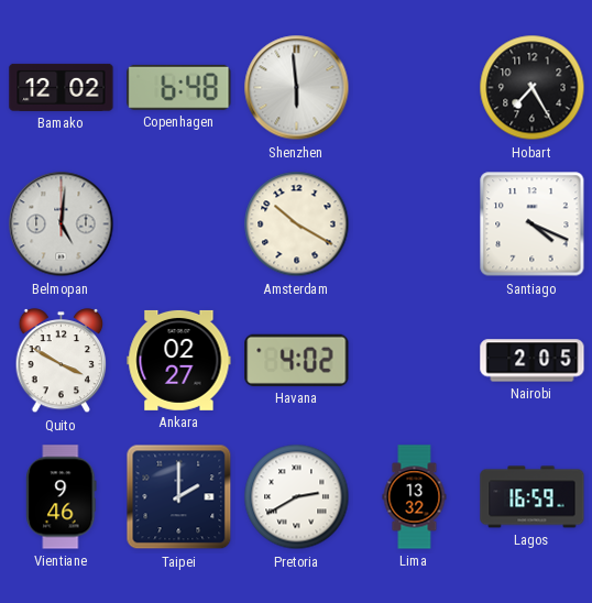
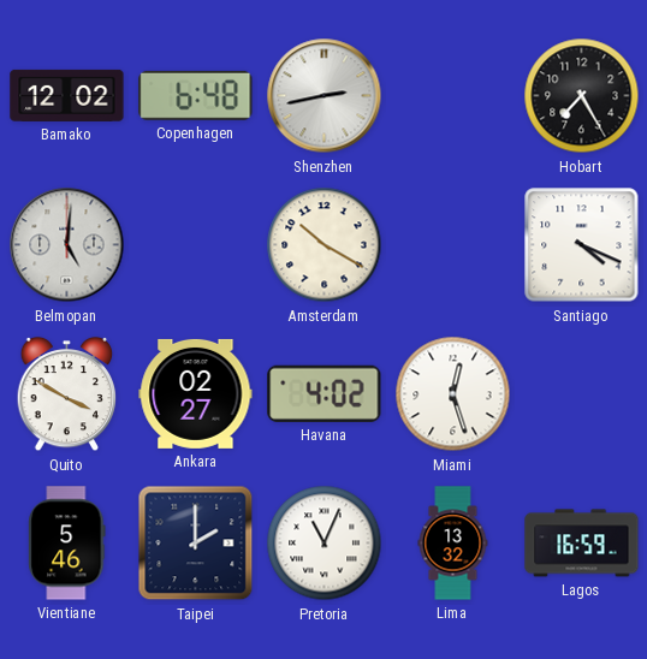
Shenzhen: 5:59 -> 2:43
Miami: none -> 12:27
Nairobi: 2:05 -> none
Vientiane: 9:46 -> 5:46
Pretoria: 2:40 -> 11:04
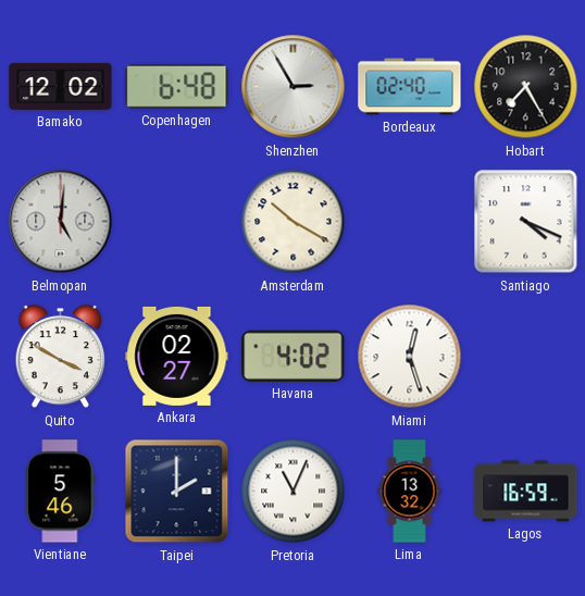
Shenzhen: 2:43 -> 2:55
Bordeaux: none -> 02:40
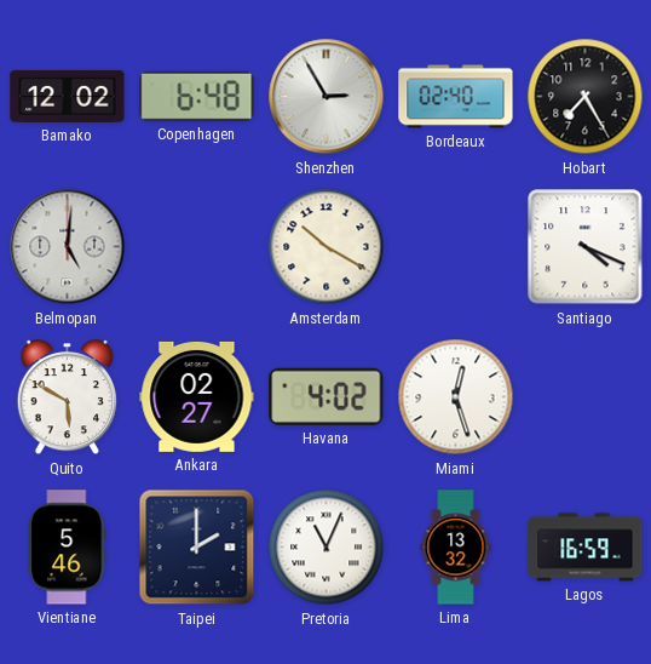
Quito: 3:50 -> 5:50
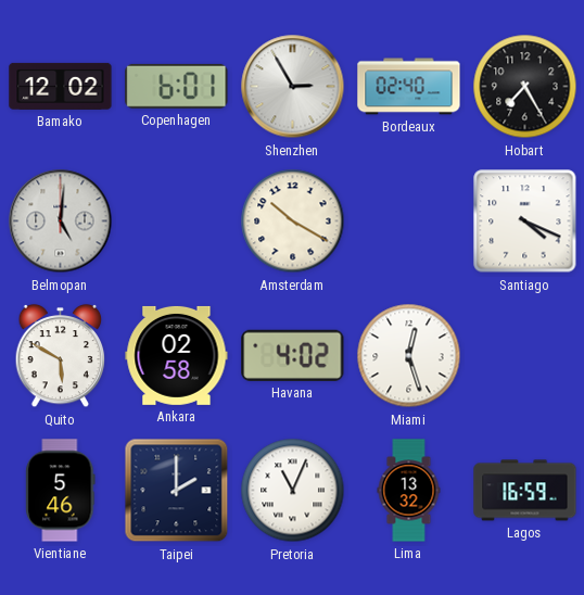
Copenhagen: 6:48 -> 6:01
Ankara: 02:27 -> 02:58
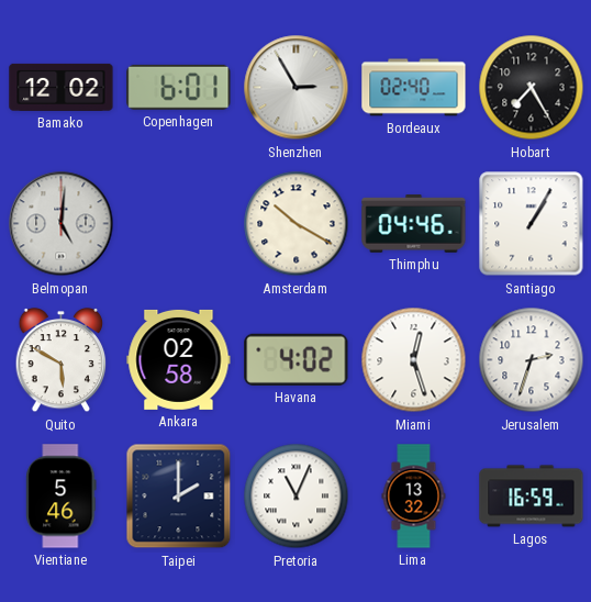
Thimphu: none -> 04:46
Santiago: 4:19 -> 1:05
Jerusalem: none -> 2:33
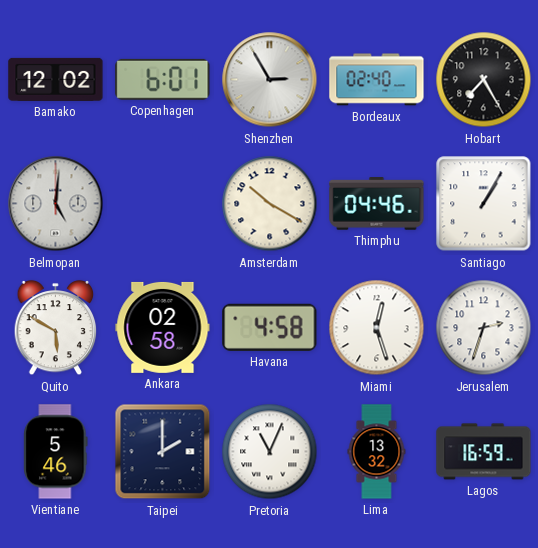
Havana: 4:02 -> 4:58
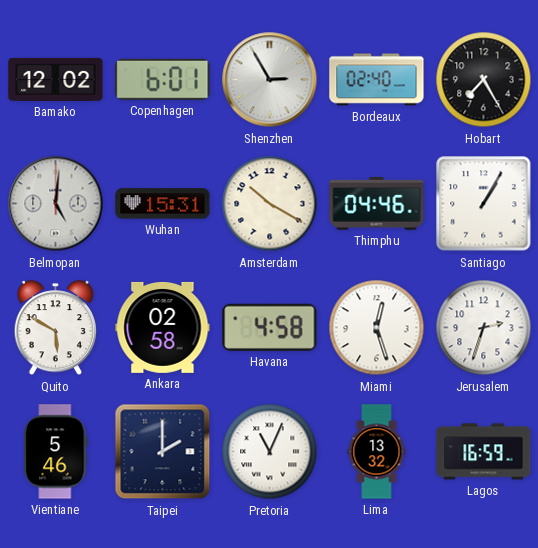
Wuhan: none -> 15:31
